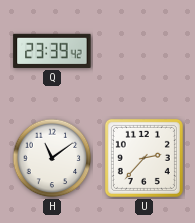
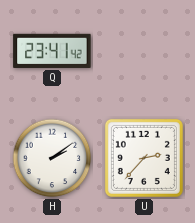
Q: 23:39 -> 23:41
H: 11:09 -> 2:09
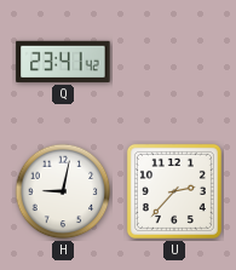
H: 2:09 -> 9:02
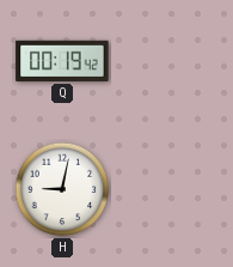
Q: 23:41 -> 00:19
U: 2:37 -> none
